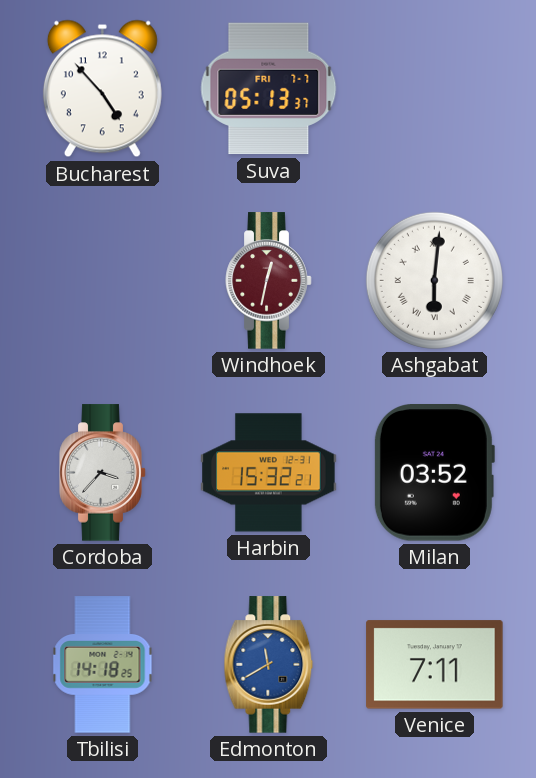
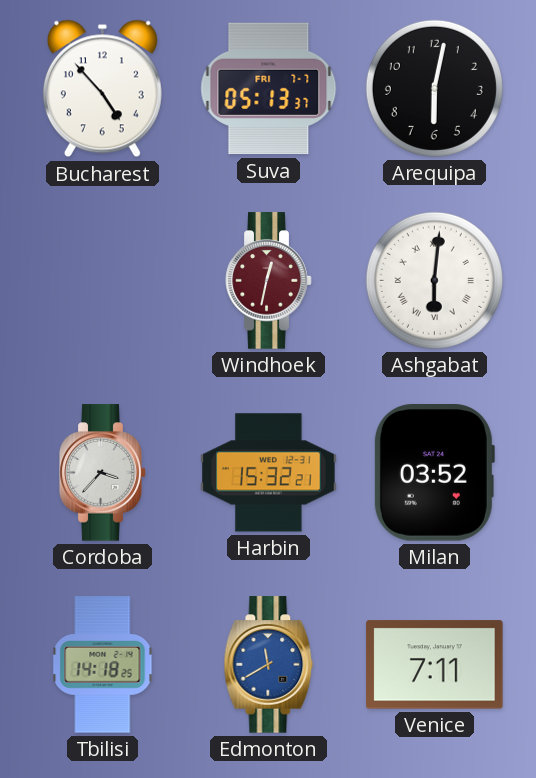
Arequipa: none -> 6:02
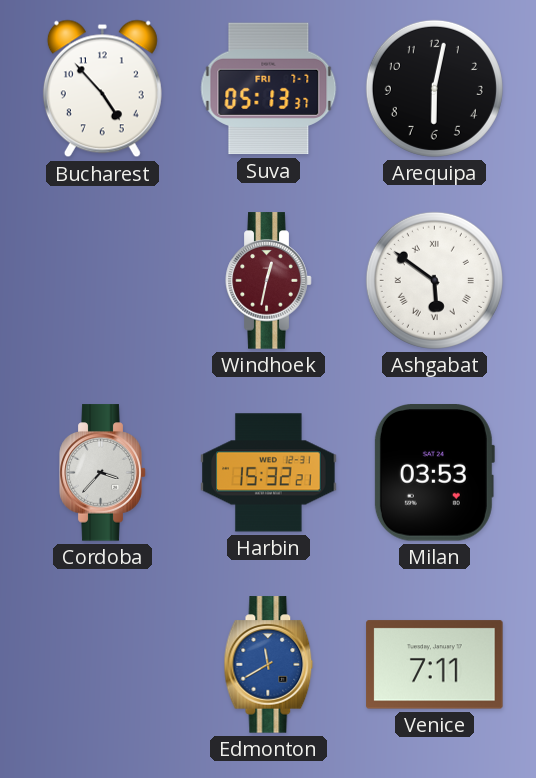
Ashgabat: 6:01 -> 5:51
Milan: 03:52 -> 03:53
Tbilisi: 14:18 -> none
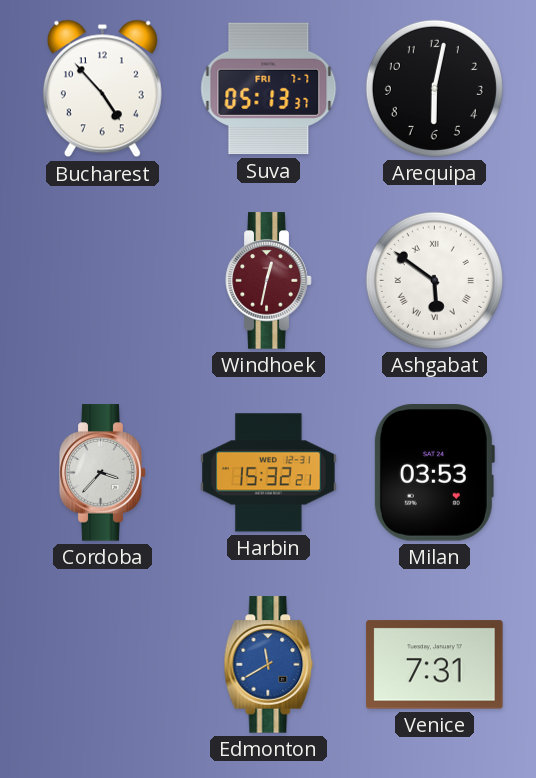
Venice: 7:11 -> 7:31
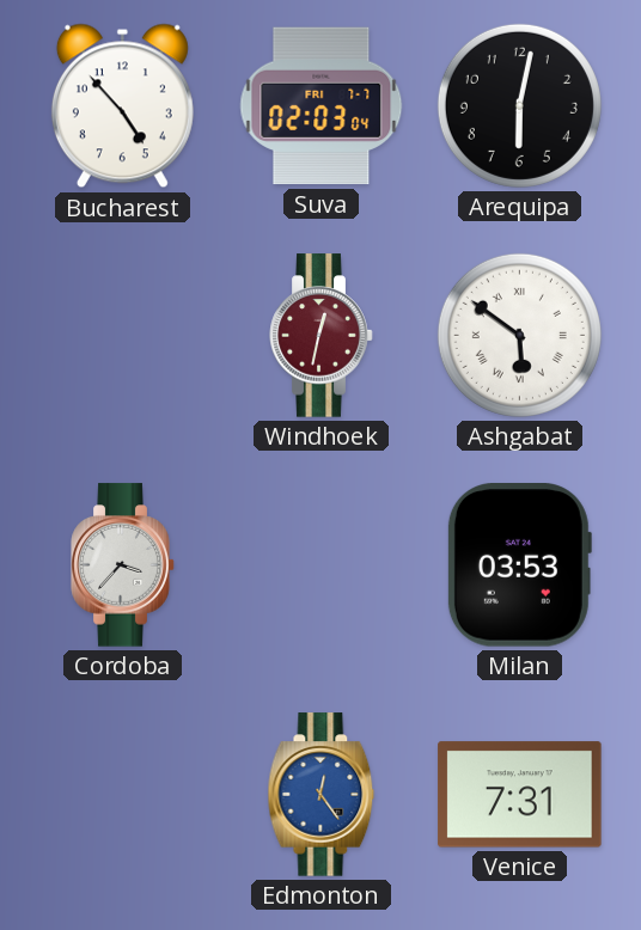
Suva: 05:13 -> 02:03
Harbin: 15:32 -> none
Edmonton: 11:40 -> 12:24
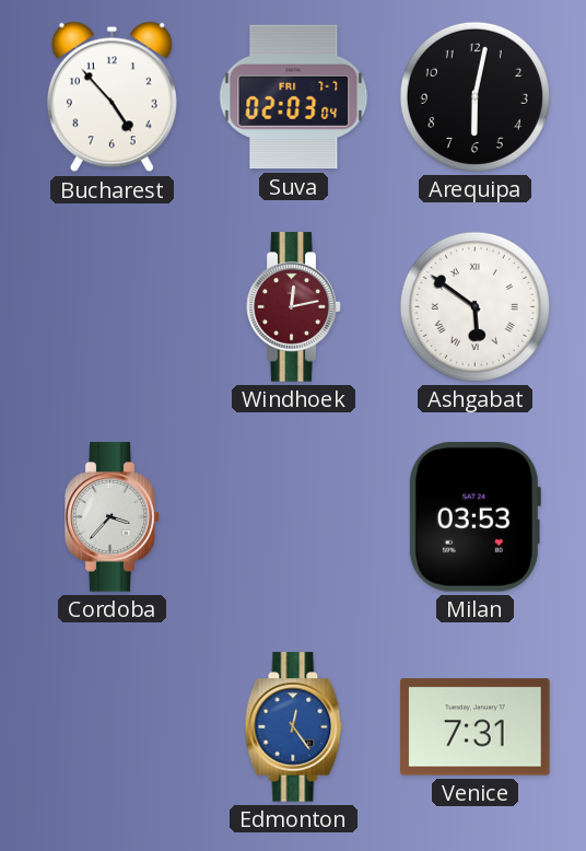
Windhoek: 12:32 -> 12:13
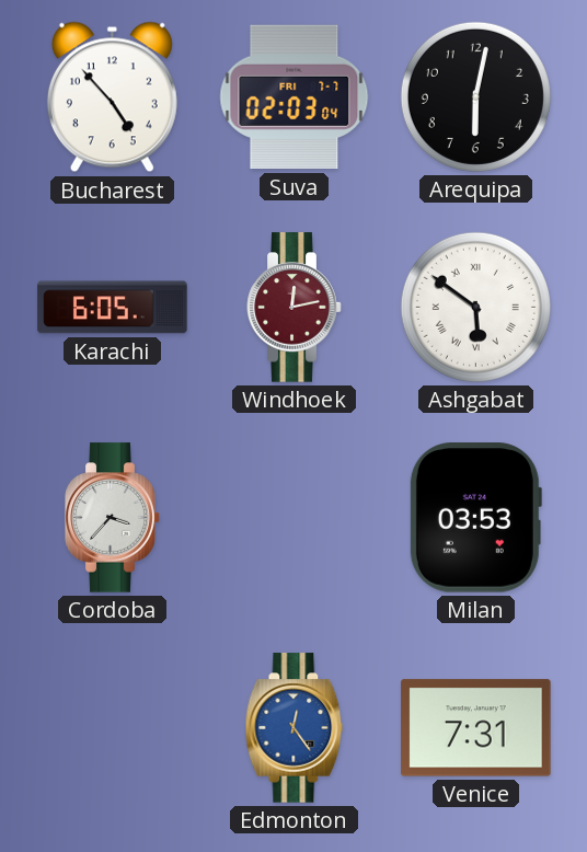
Karachi: none -> 6:05
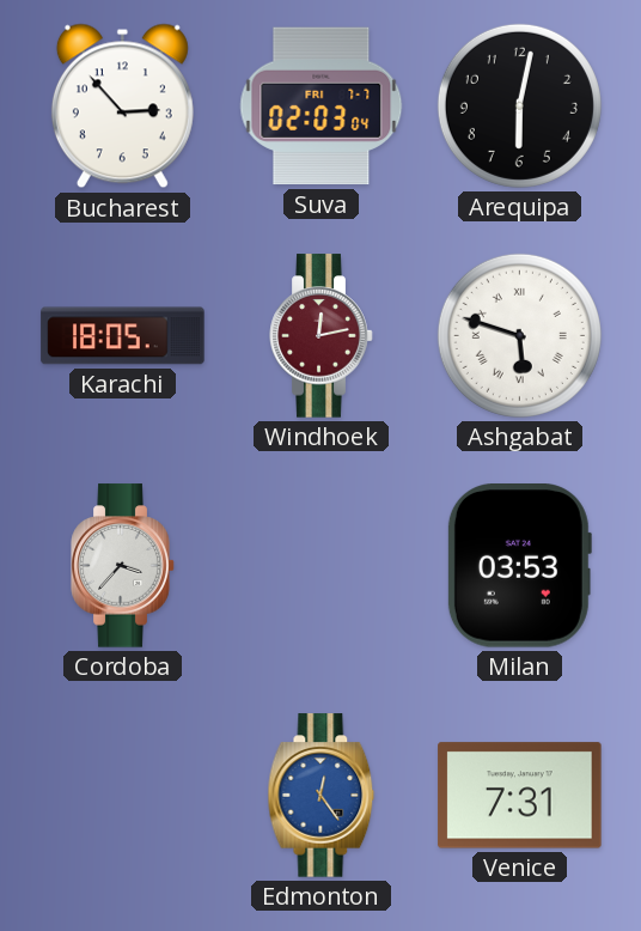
Bucharest: 4:53 -> 2:53
Karachi: 6:05 -> 18:05
Ashgabat: 5:51 -> 5:48
